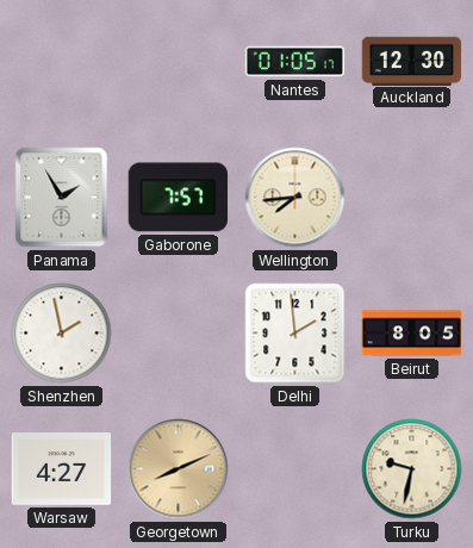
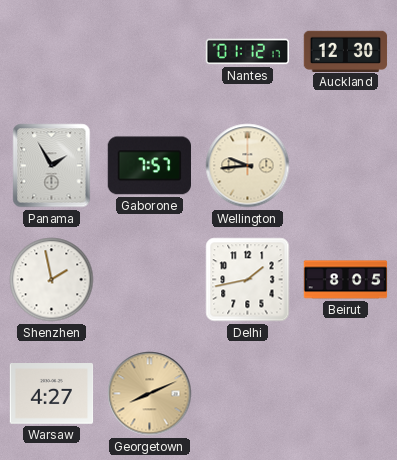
Nantes: 01:05 -> 01:12
Wellington: 7:44 -> 9:44
Delhi: 1:59 -> 1:43
Turku: 9:32 -> none
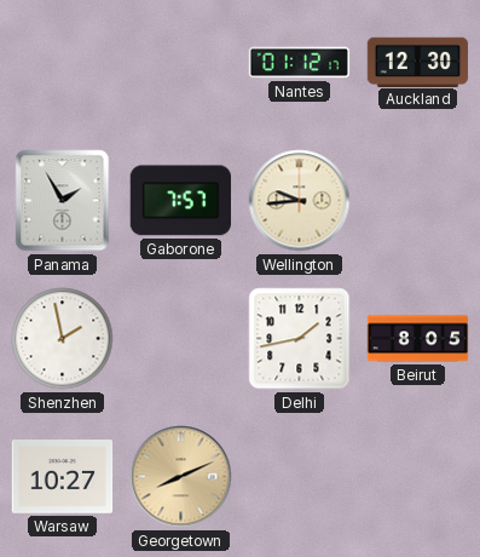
Warsaw: 4:27 -> 10:27
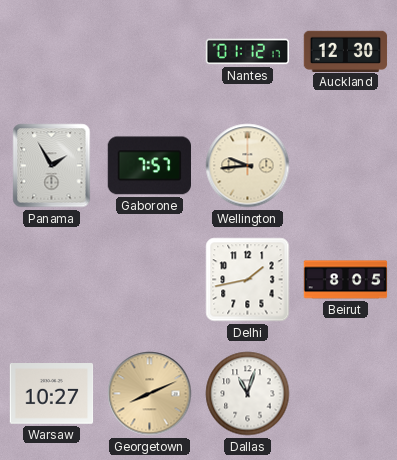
Shenzhen: 1:58 -> none
Dallas: none -> 11:03
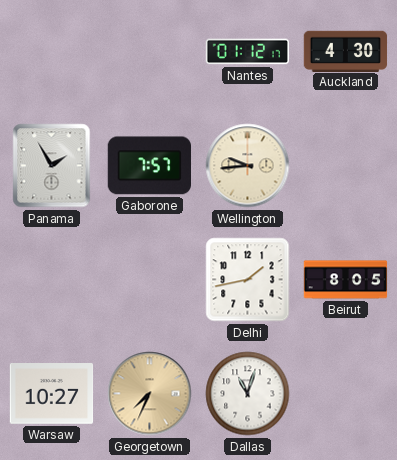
Auckland: 12:30 -> 4:30
Georgetown: 8:11 -> 7:34
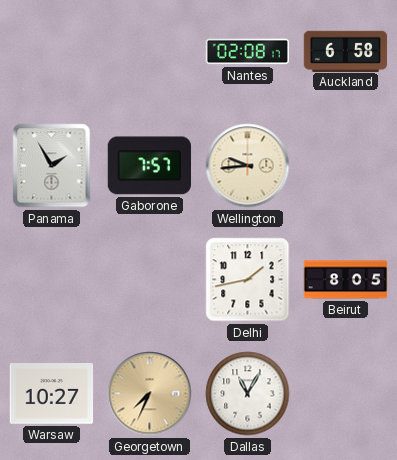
Nantes: 01:12 -> 02:08
Auckland: 4:30 -> 6:58
Dallas: 11:03 -> 11:05
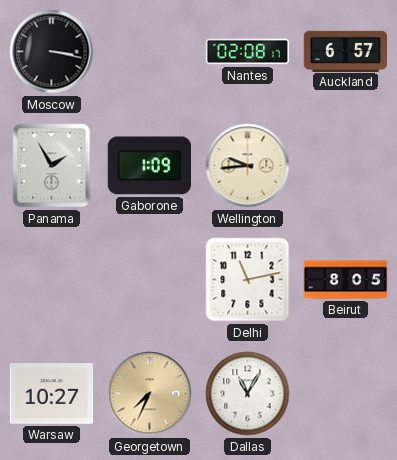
Moscow: none -> 3:17
Auckland: 6:58 -> 6:57
Gaborone: 7:57 -> 1:09
Delhi: 1:43 -> 11:13
